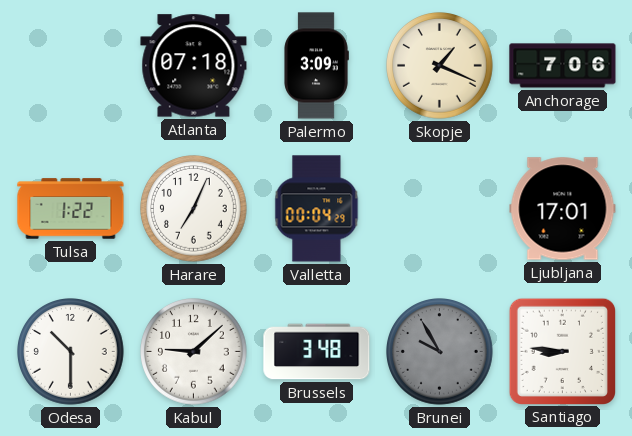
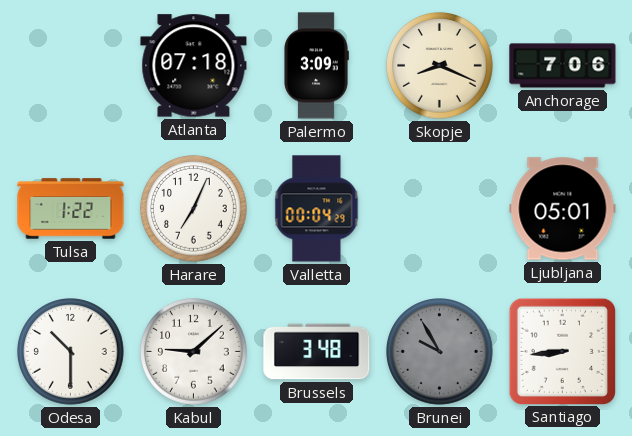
Skopje: 1:19 -> 8:19
Ljubljana: 17:01 -> 05:01
Santiago: 8:46 -> 8:44
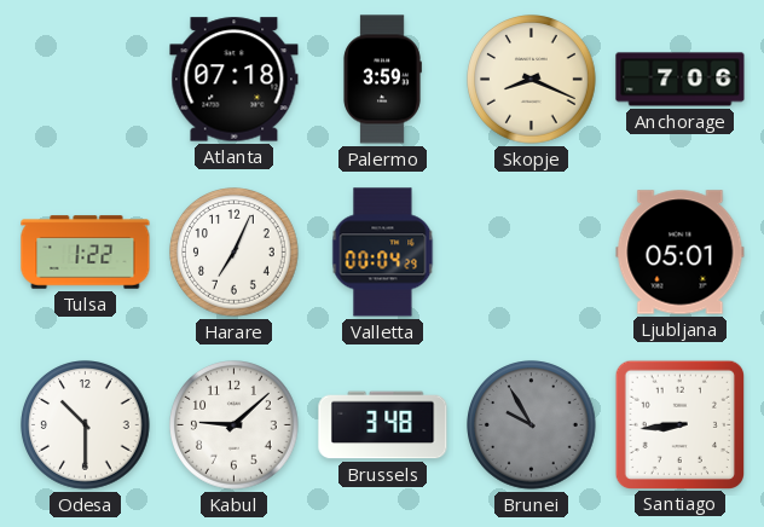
Palermo: 3:09 -> 3:59
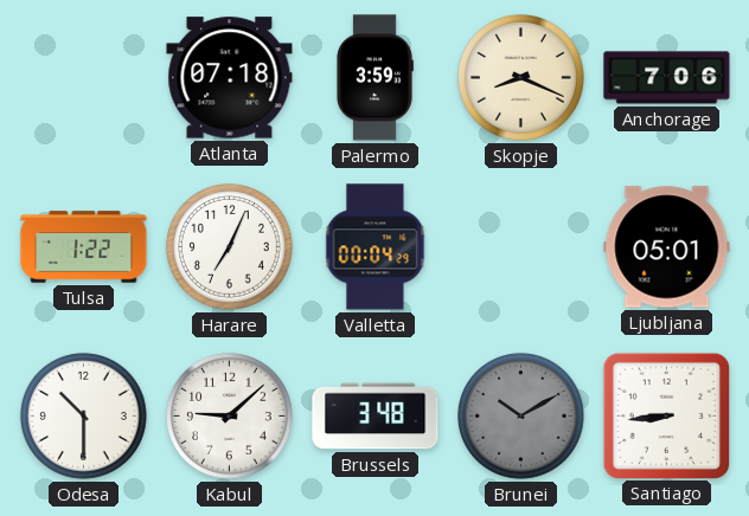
Brunei: 9:55 -> 10:10
